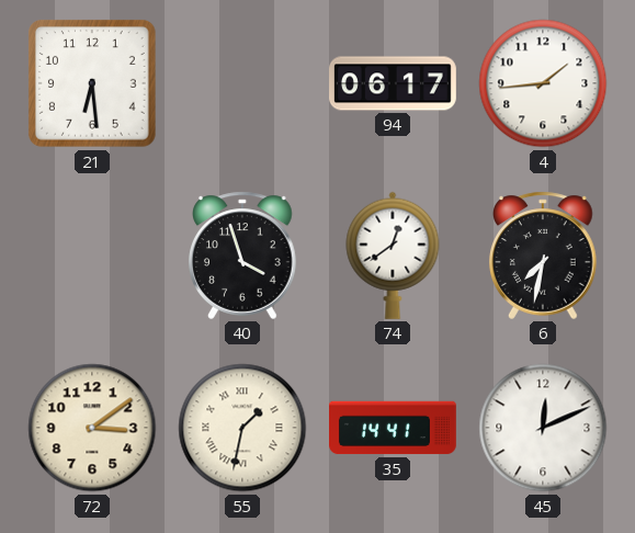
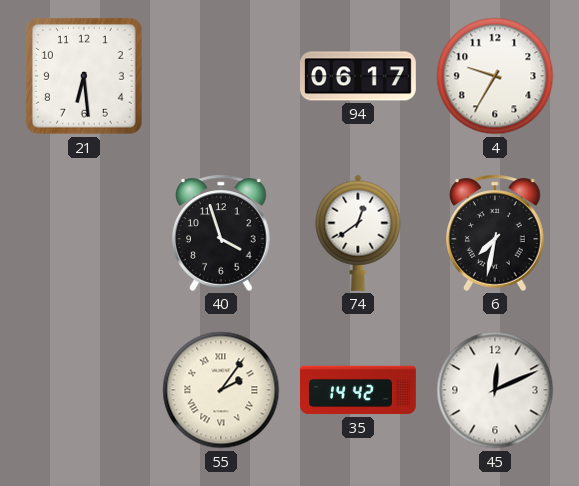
4: 1:44 -> 9:35
72: 3:09 -> none
55: 1:32 -> 2:06
35: 14:41 -> 14:42
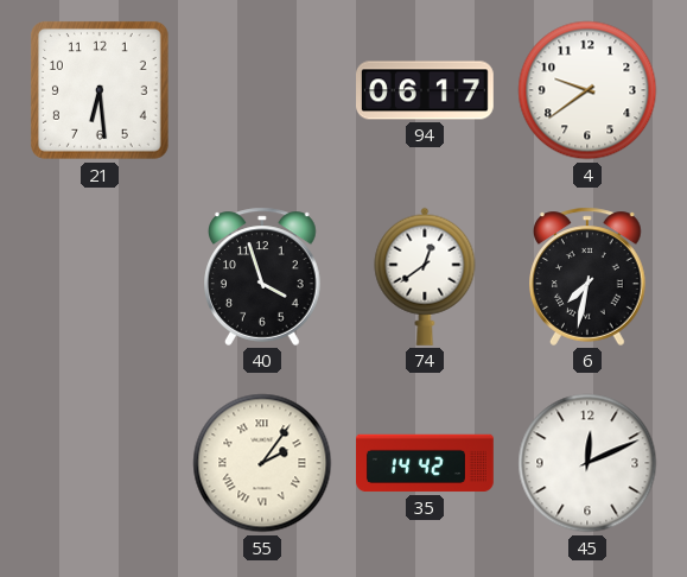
4: 9:35 -> 9:39
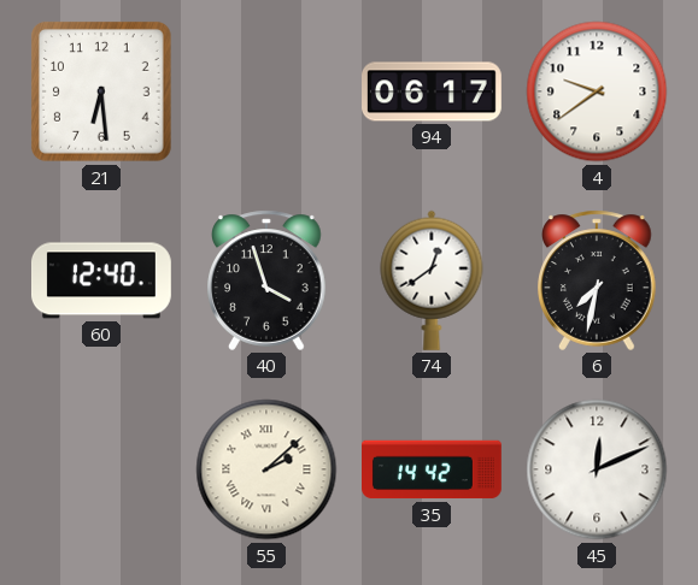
60: none -> 12:40
55: 2:06 -> 2:08
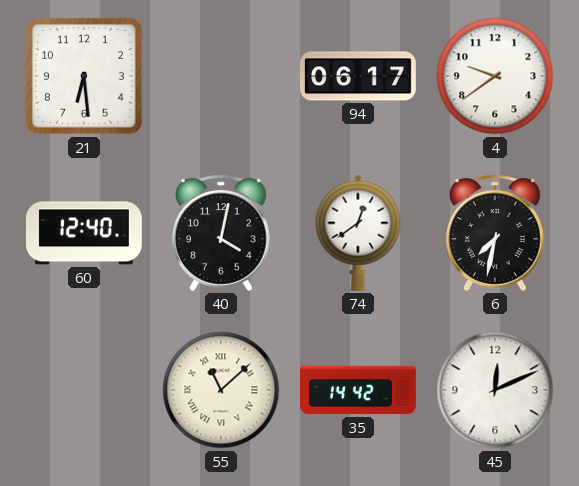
40: 3:57 -> 4:02
55: 2:08 -> 11:08
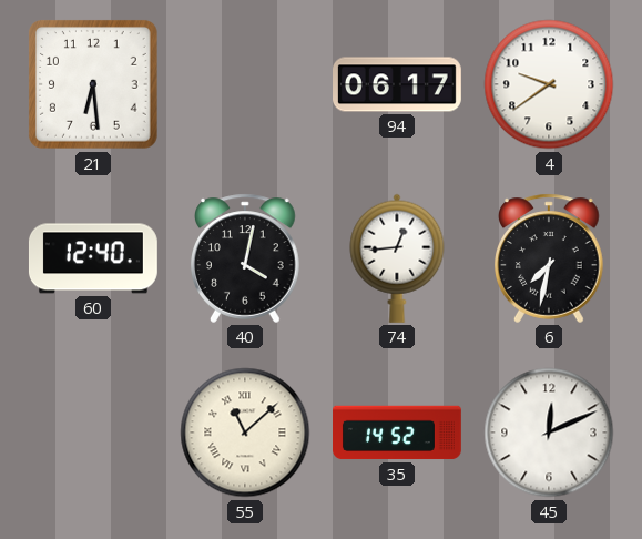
74: 12:39 -> 12:44
35: 14:42 -> 14:52
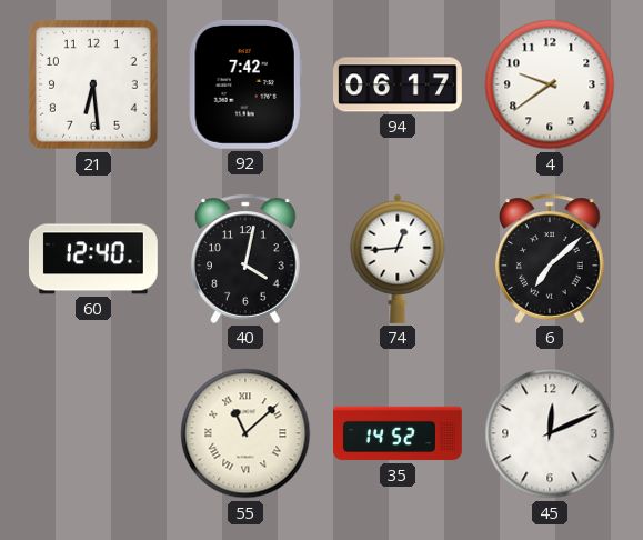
92: none -> 7:42
6: 7:32 -> 7:08
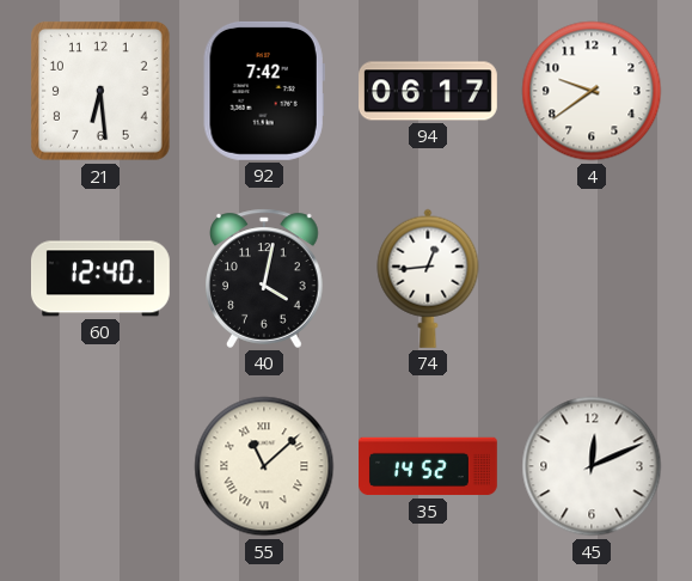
6: 7:08 -> none
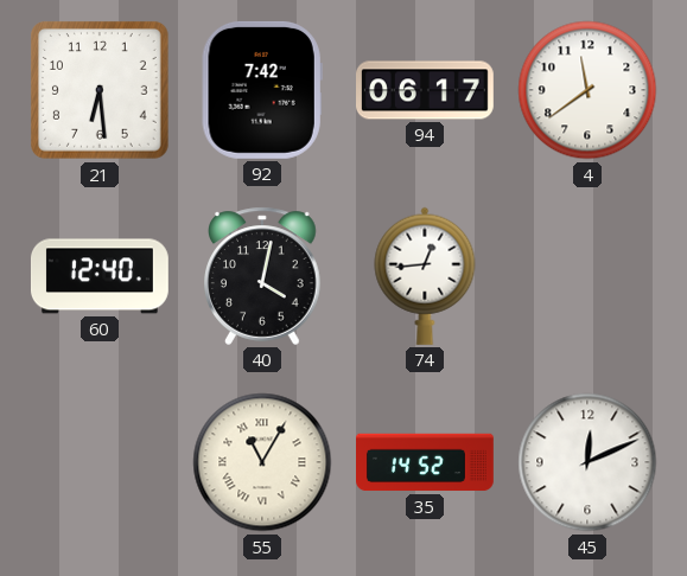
4: 9:39 -> 11:39
55: 11:08 -> 11:05
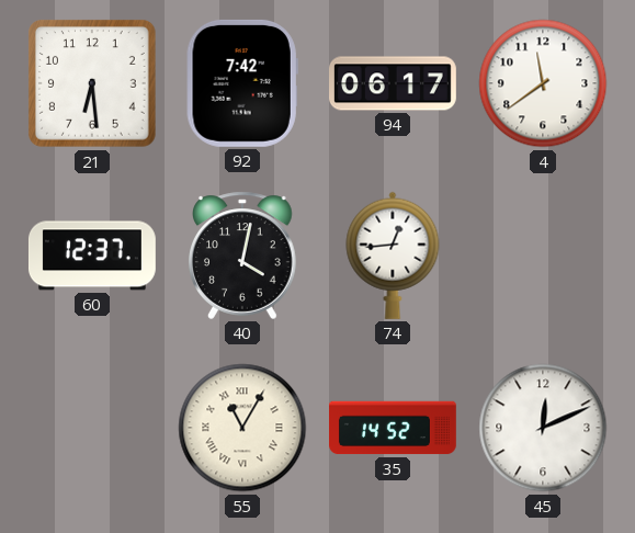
60: 12:40 -> 12:37
